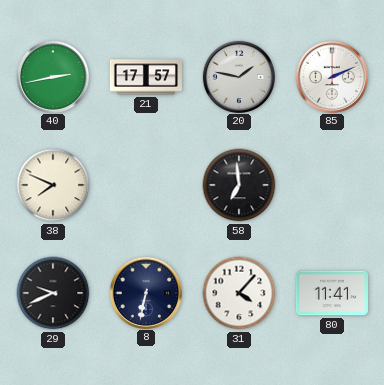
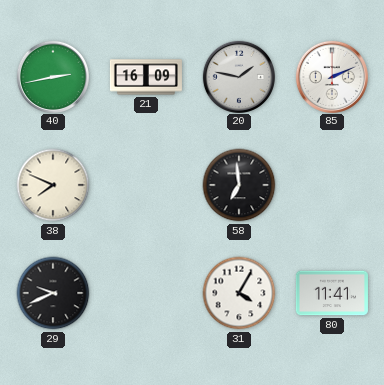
21: 17:57 -> 16:09
8: 6:32 -> none
31: 4:07 -> 4:05
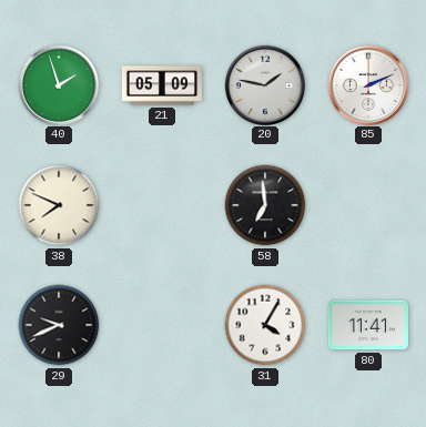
40: 2:43 -> 1:57
21: 16:09 -> 05:09
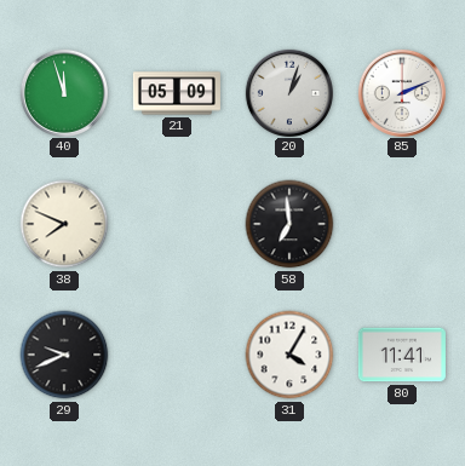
40: 1:57 -> 11:57
20: 1:47 -> 1:03
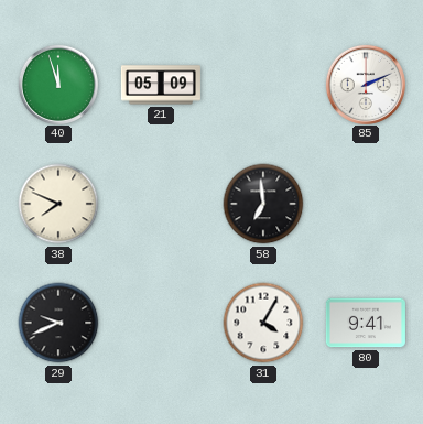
20: 1:03 -> none
80: 11:41 -> 9:41
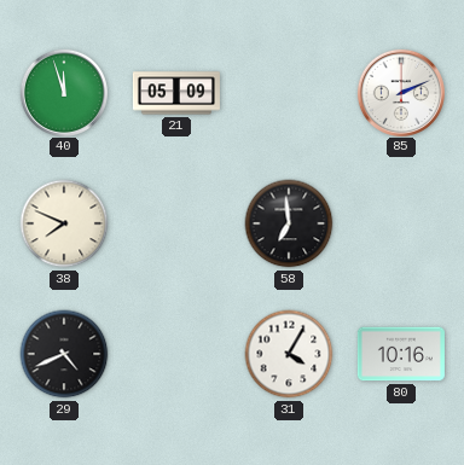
29: 9:41 -> 4:41
80: 9:41 -> 10:16
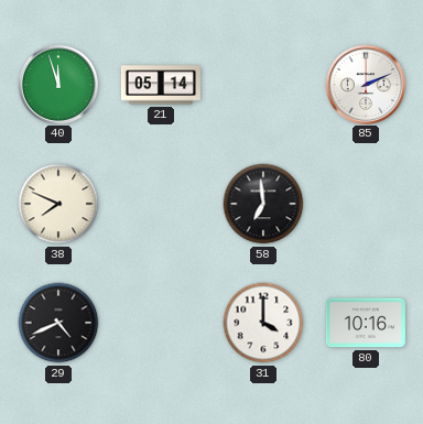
21: 05:09 -> 05:14
31: 4:05 -> 4:00
